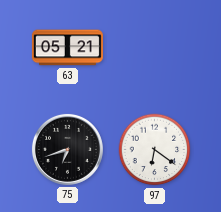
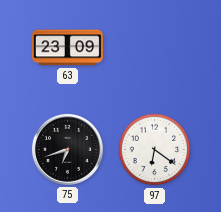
63: 05:21 -> 23:09
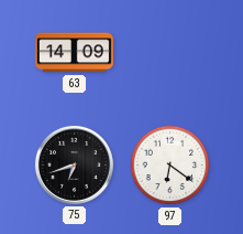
63: 23:09 -> 14:09
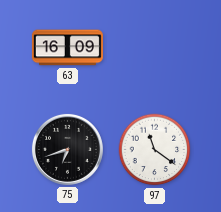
63: 14:09 -> 16:09
97: 6:21 -> 11:21
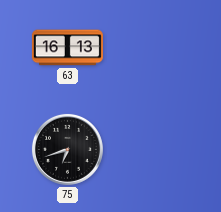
63: 16:09 -> 16:13
97: 11:21 -> none
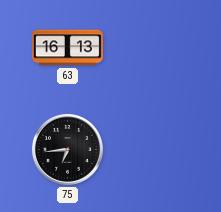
75: 6:42 -> 6:44
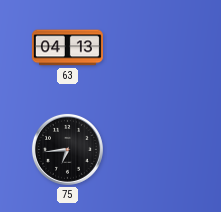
63: 16:13 -> 04:13
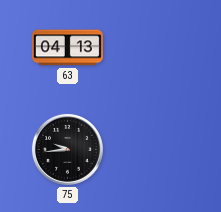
75: 6:44 -> 9:44
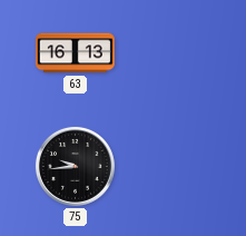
63: 04:13 -> 16:13
